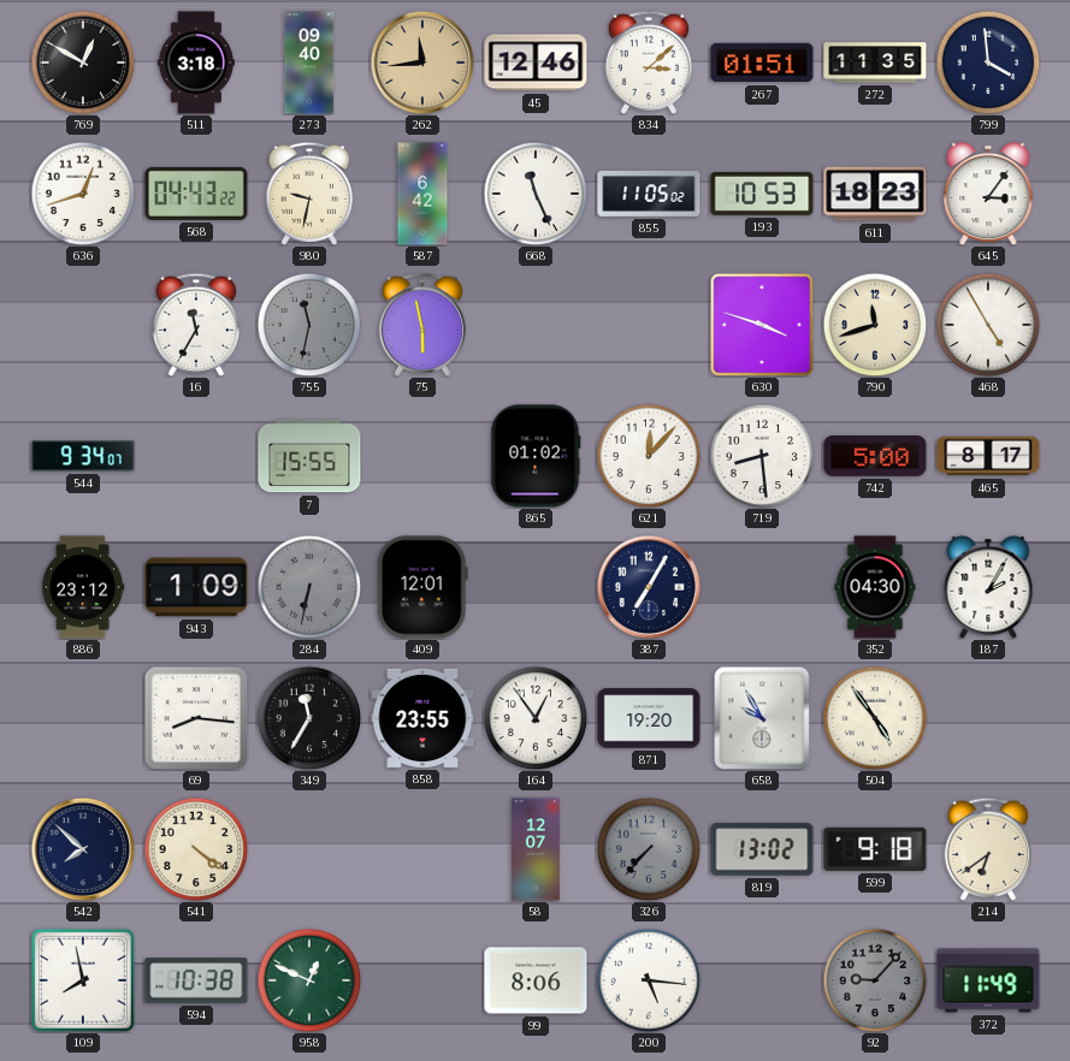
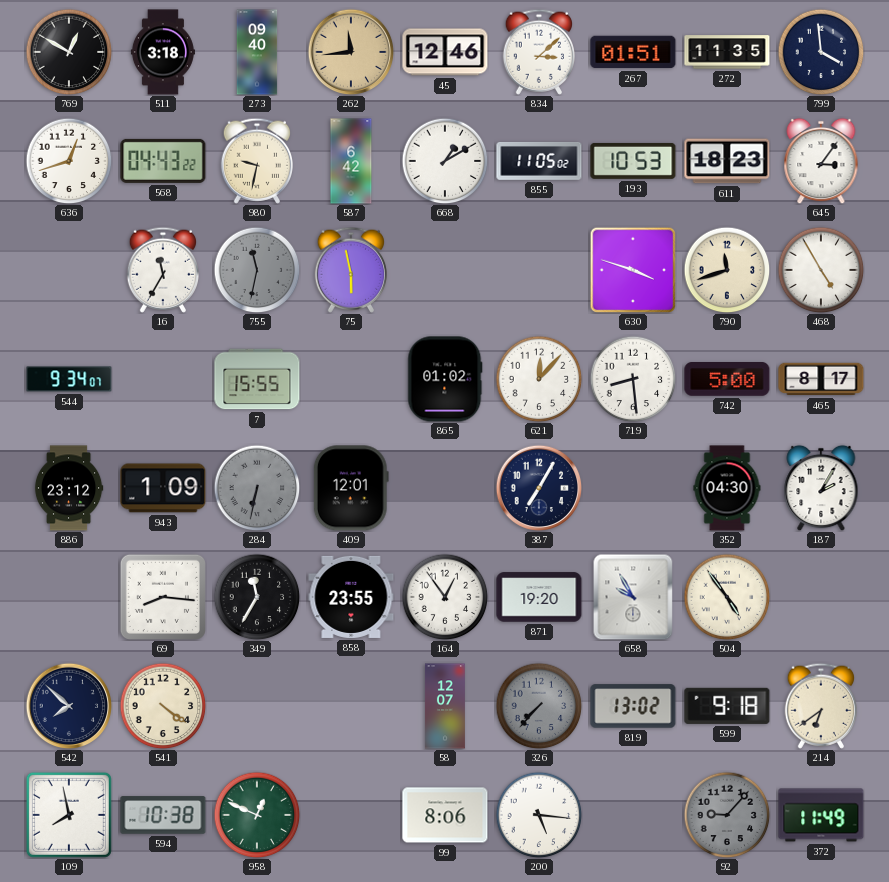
668: 11:26 -> 1:10
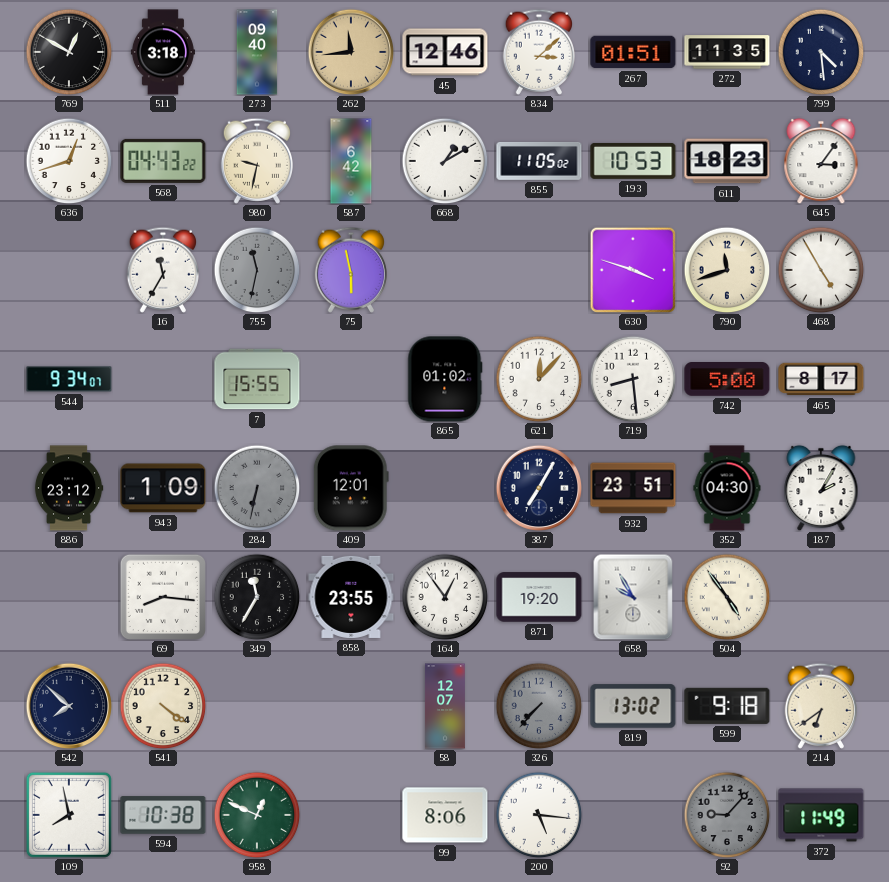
799: 3:59 -> 4:29
932: none -> 23:51
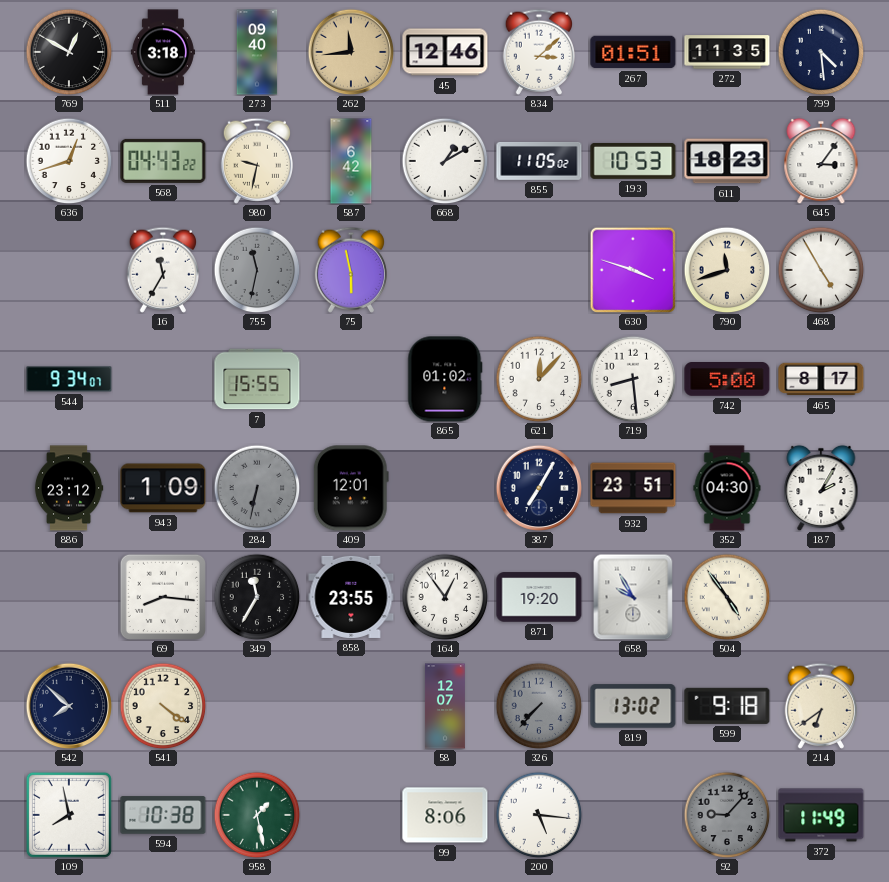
958: 12:49 -> 1:28
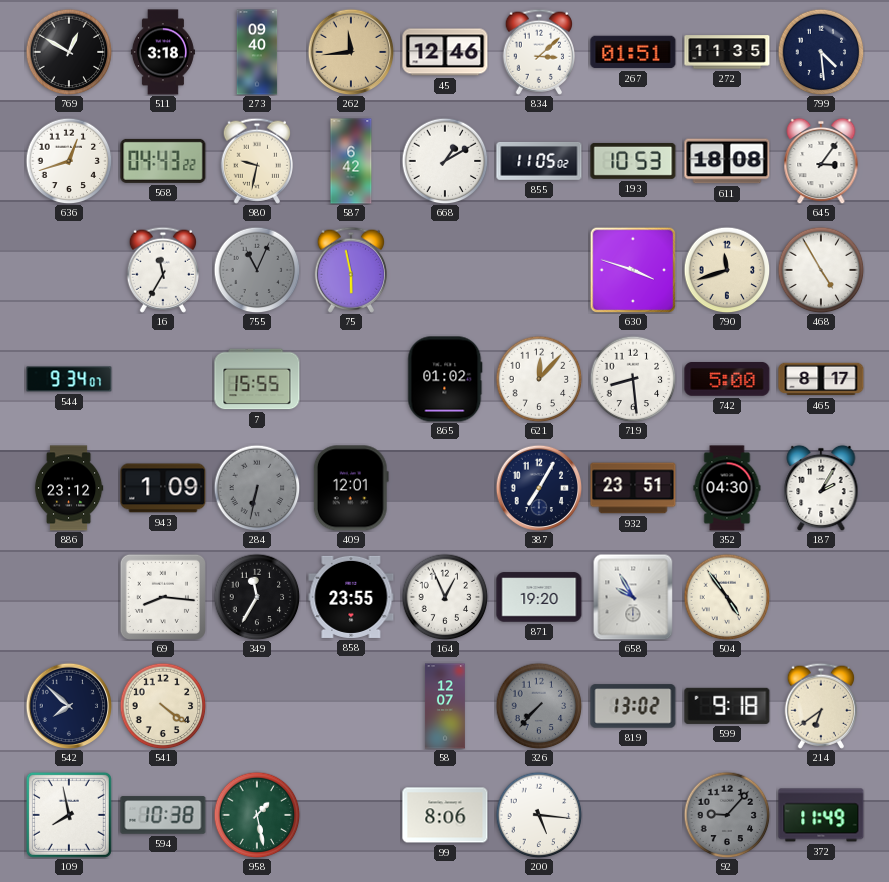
611: 18:23 -> 18:08
755: 11:32 -> 11:04
164: 12:54 -> 12:56
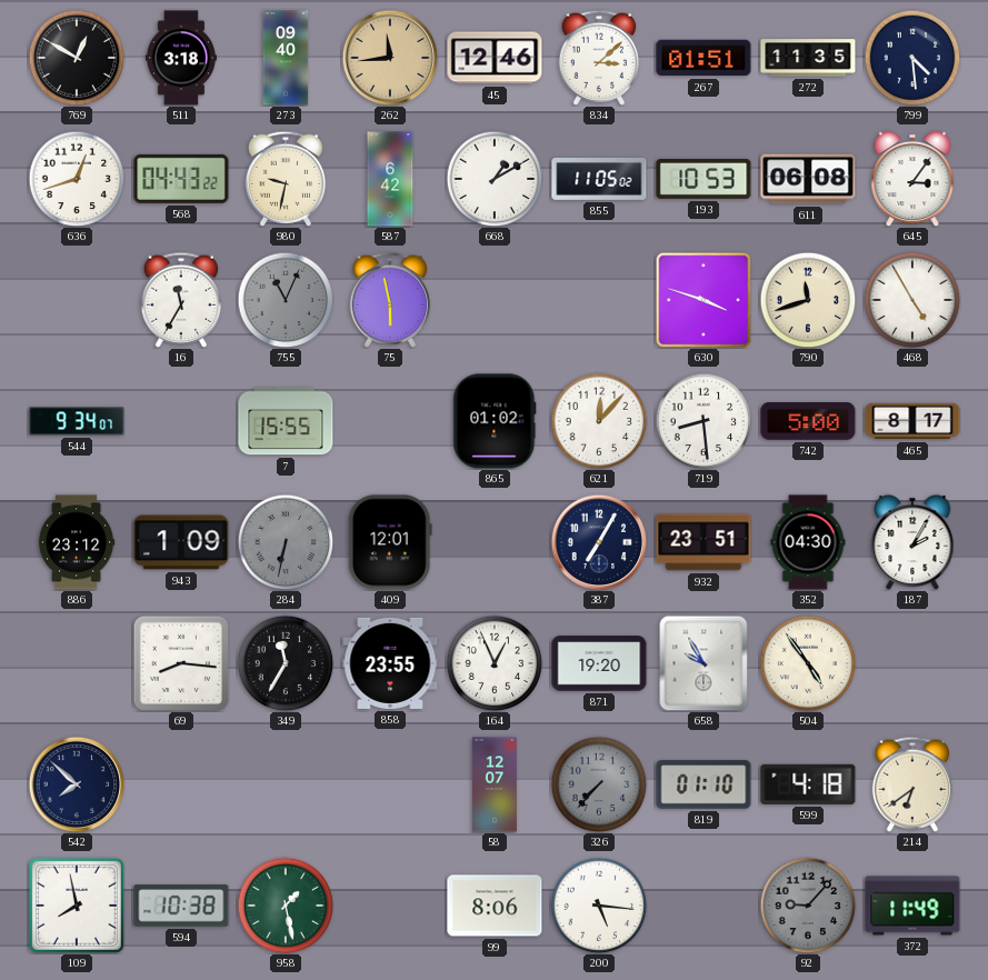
611: 18:08 -> 06:08
541: 4:21 -> none
819: 13:02 -> 01:10
599: 9:18 -> 4:18
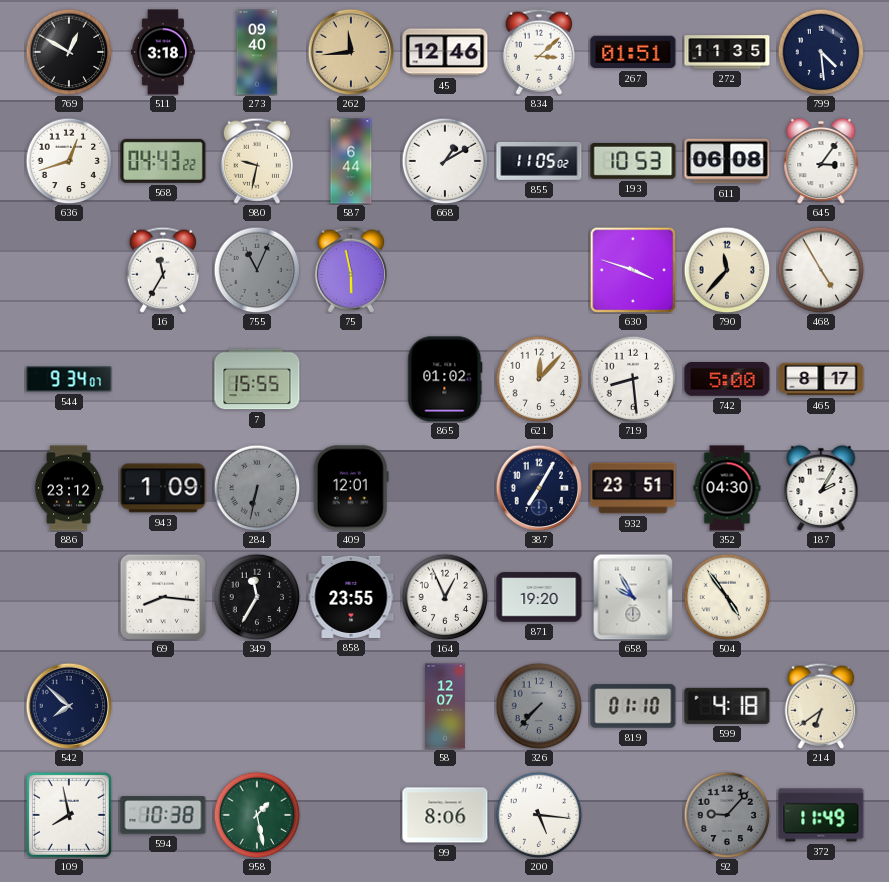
587: 6:42 -> 6:44
790: 11:42 -> 11:37
